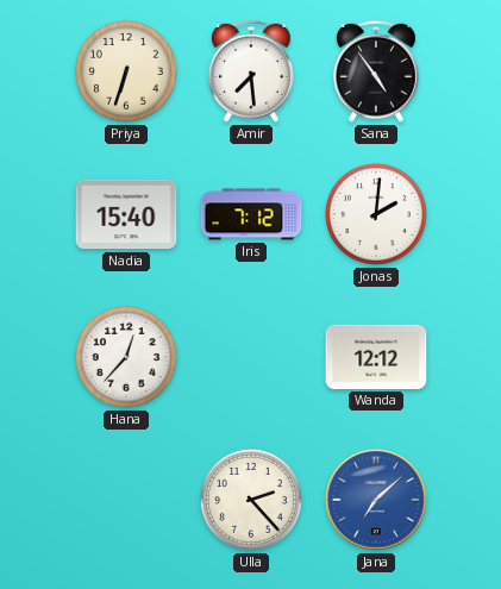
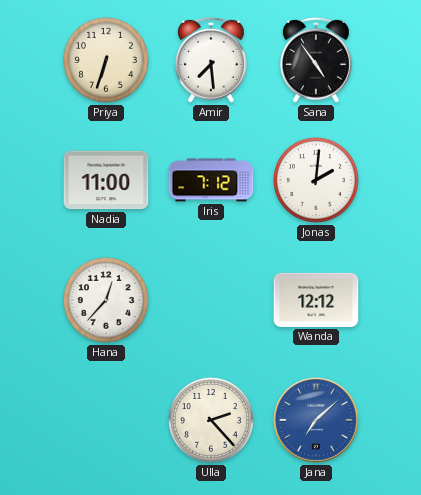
Nadia: 15:40 -> 11:00
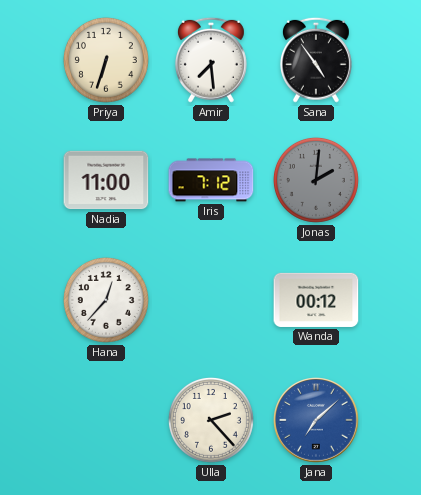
Jonas dial: white -> grey
Wanda: 12:12 -> 00:12
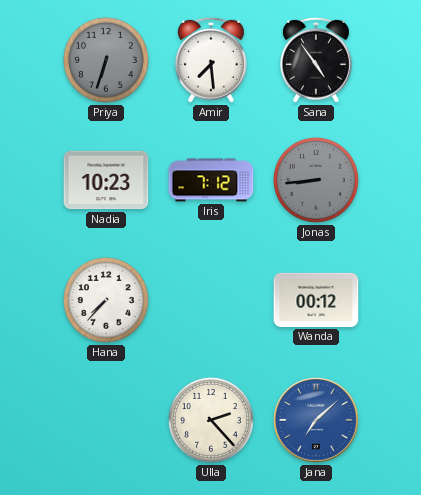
Priya dial: cream -> grey
Nadia: 11:00 -> 10:23
Jonas: 2:01 -> 8:44
Hana: 12:37 -> 7:37
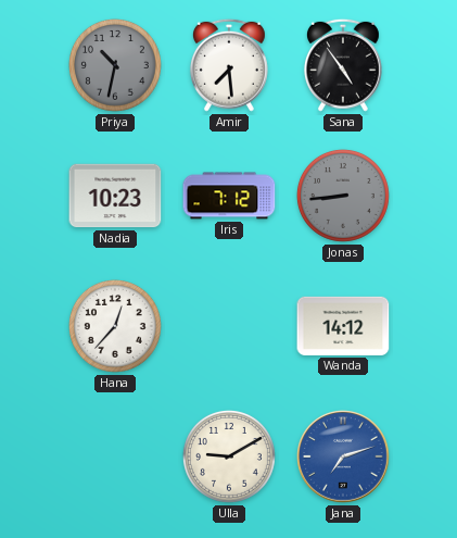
Priya: 6:33 -> 10:32
Hana: 7:37 -> 12:37
Wanda: 00:12 -> 14:12
Ulla: 2:23 -> 9:10
Jana: 7:08 -> 7:12
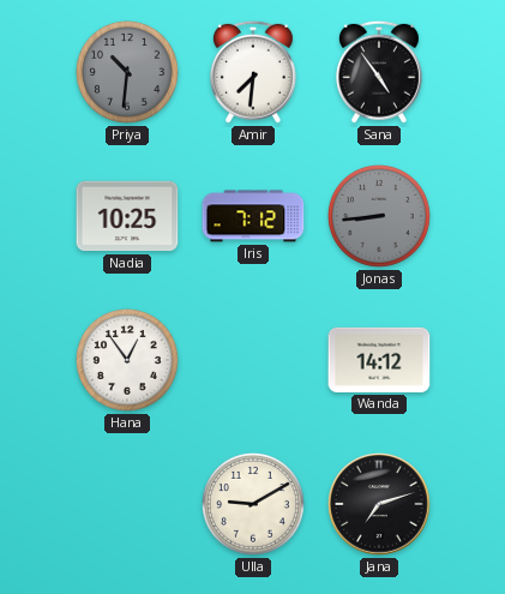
Priya: 10:32 -> 10:31
Amir: 7:29 -> 7:31
Nadia: 10:23 -> 10:25
Hana: 12:37 -> 12:54
Jana dial: blue -> black
